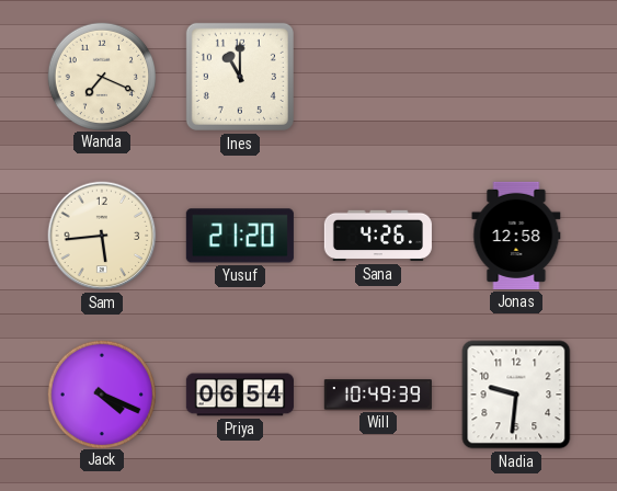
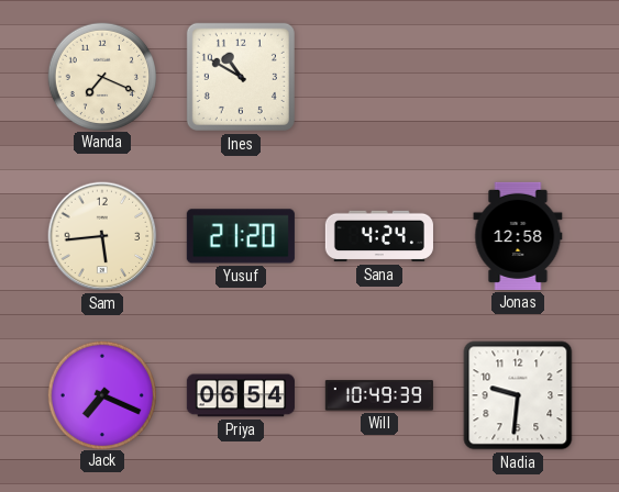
Ines: 11:00 -> 10:50
Sana: 4:26 -> 4:24
Jack: 4:19 -> 7:19
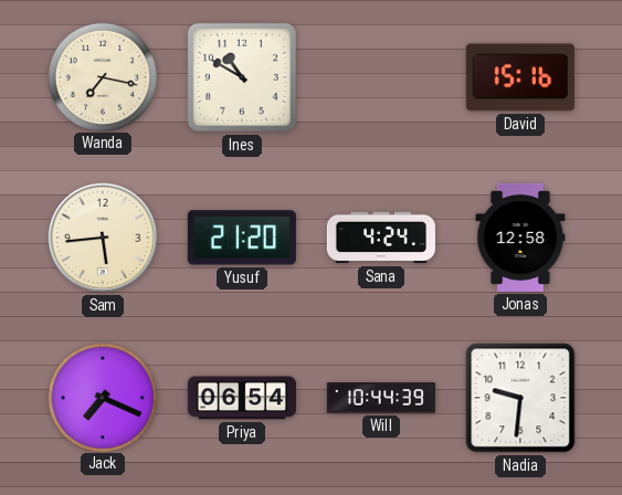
Wanda: 7:19 -> 7:17
David: none -> 15:16
Will: 10:49 -> 10:44
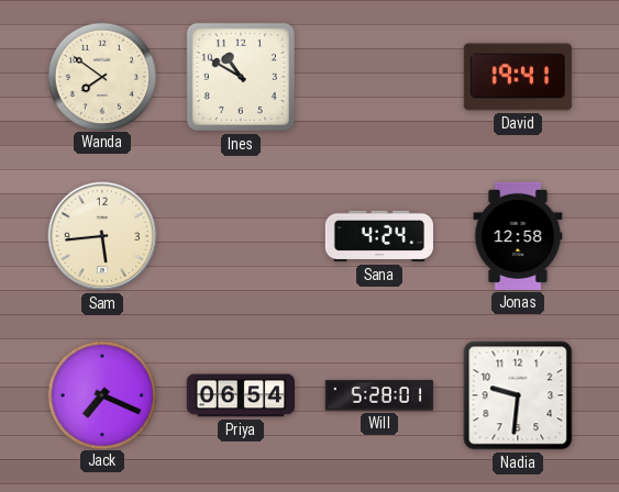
Wanda: 7:17 -> 7:51
David: 15:16 -> 19:41
Yusuf: 21:20 -> none
Will: 10:44 -> 5:28
